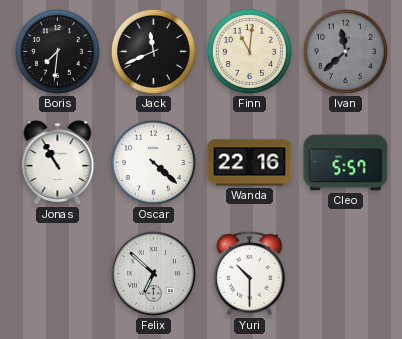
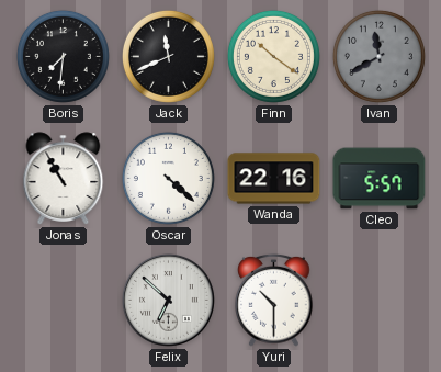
Finn: 11:01 -> 10:21
Ivan: 11:38 -> 11:40
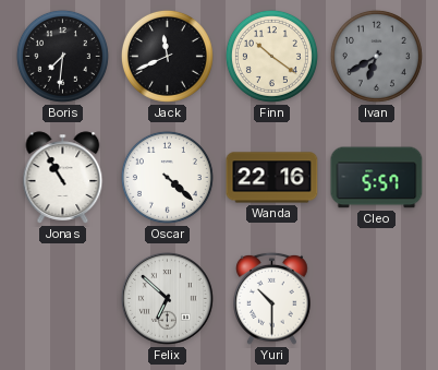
Ivan: 11:40 -> 6:40
